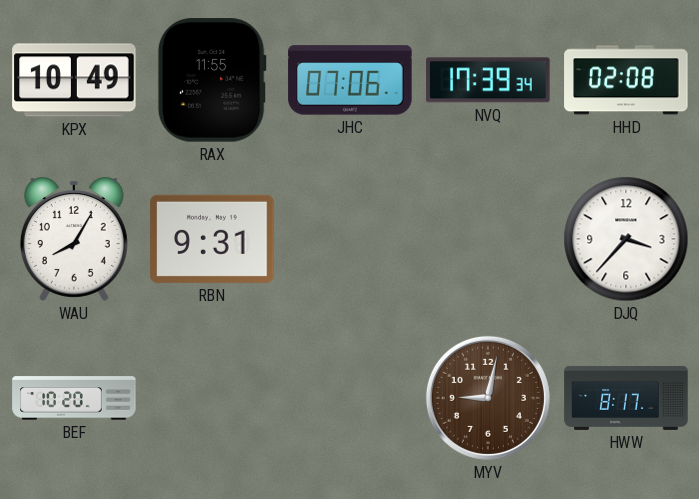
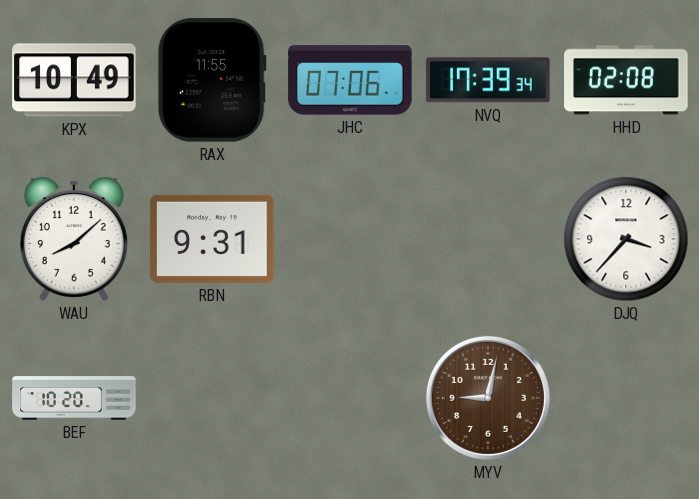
WAU: 8:05 -> 8:08
HWW: 8:17 -> none
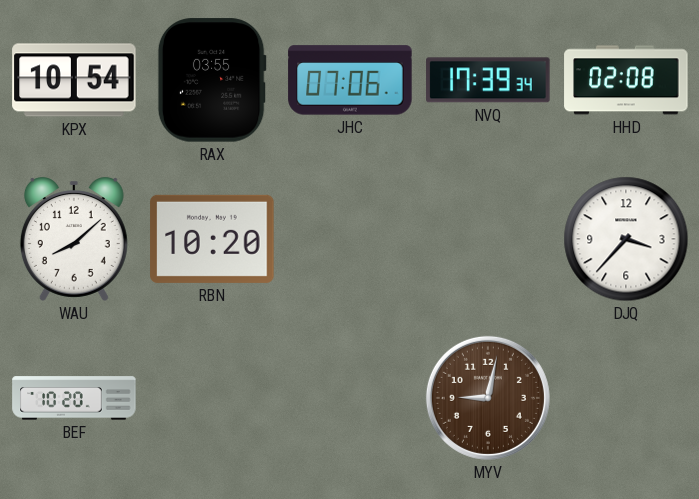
KPX: 10:49 -> 10:54
RAX: 11:55 -> 03:55
RBN: 9:31 -> 10:20
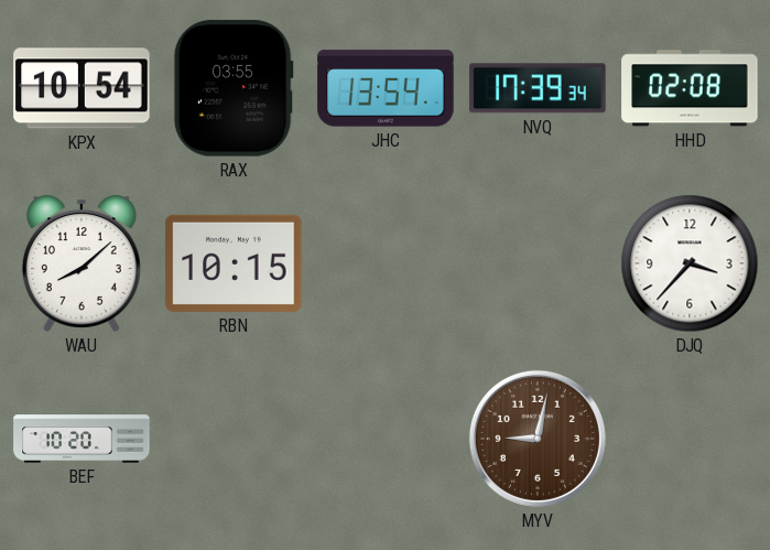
JHC: 07:06 -> 13:54
RBN: 10:20 -> 10:15
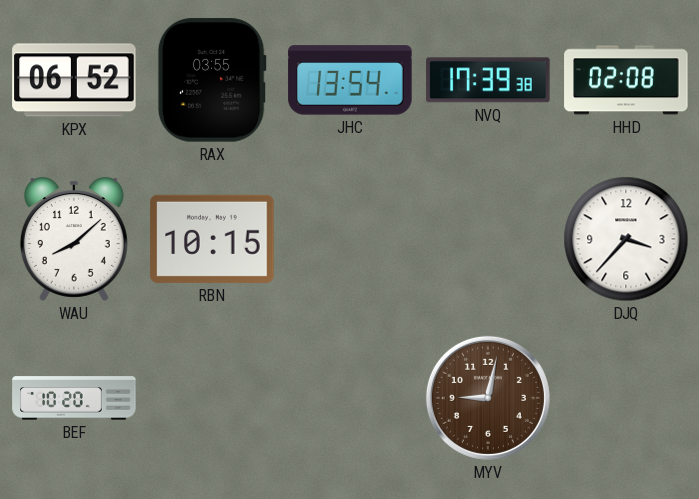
KPX: 10:54 -> 06:52
NVQ: 17:39:34 -> 17:39:38
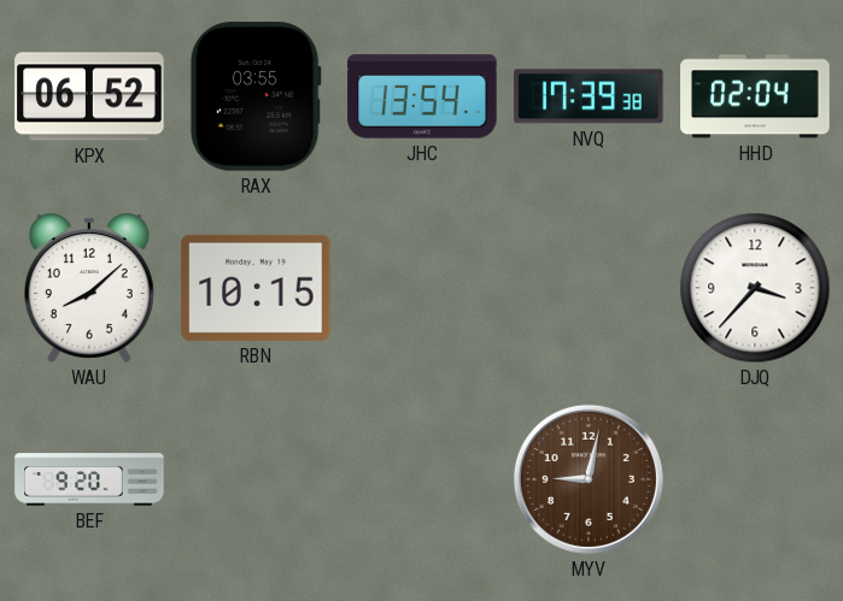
HHD: 02:08 -> 02:04
BEF: 10:20 -> 9:20
